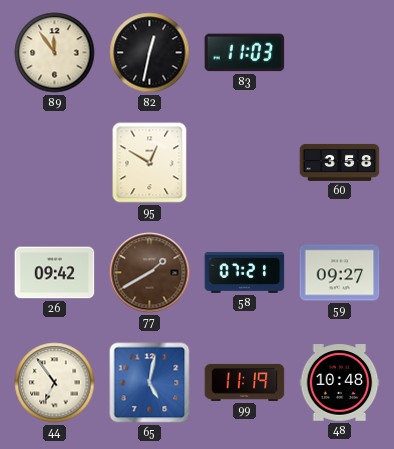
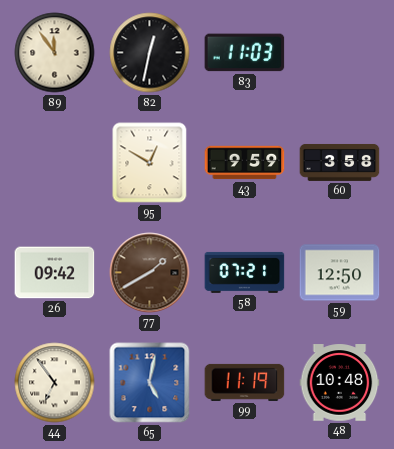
43: none -> 9:59
59: 09:27 -> 12:50
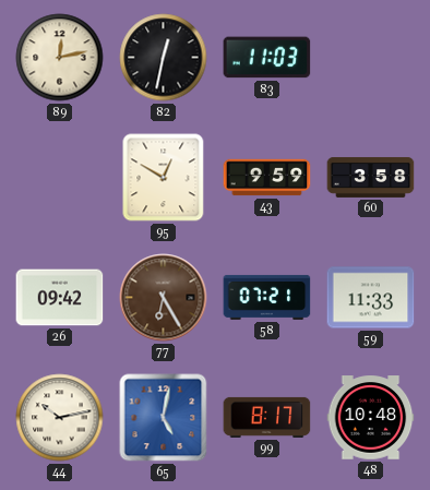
89: 11:54 -> 12:13
77: 1:40 -> 6:25
59: 12:50 -> 11:33
44: 6:54 -> 10:13
99: 11:19 -> 8:17
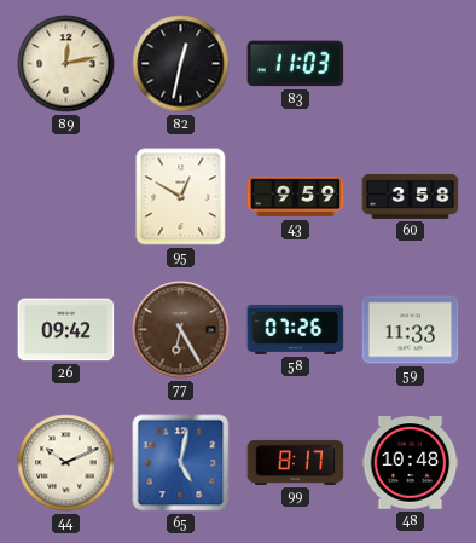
58: 07:21 -> 07:26
44: 10:13 -> 10:11
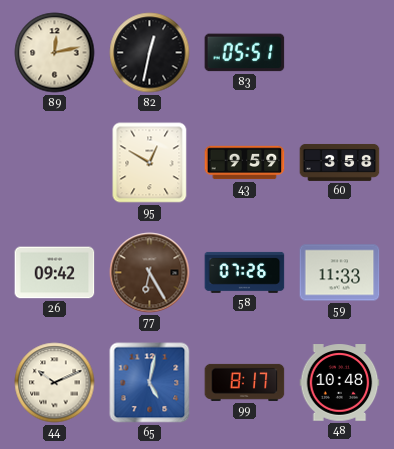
83: 11:03 -> 05:51
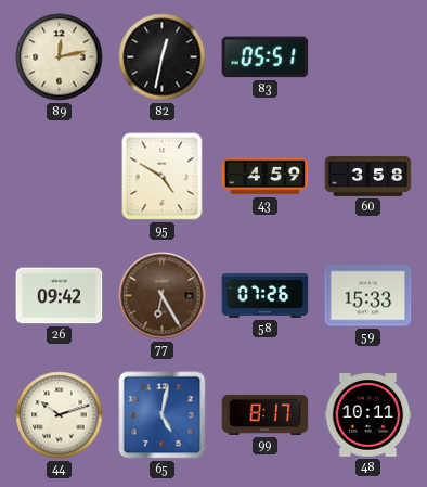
95: 12:50 -> 4:50
43: 9:59 -> 4:59
59: 11:33 -> 15:33
44: 10:11 -> 10:12
48: 10:48 -> 10:11
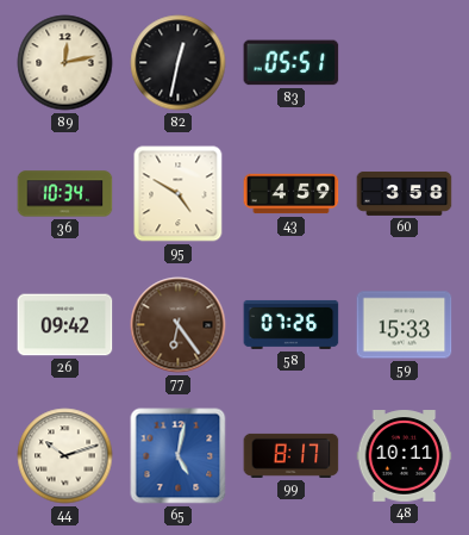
36: none -> 10:34
77: 6:25 -> 6:24
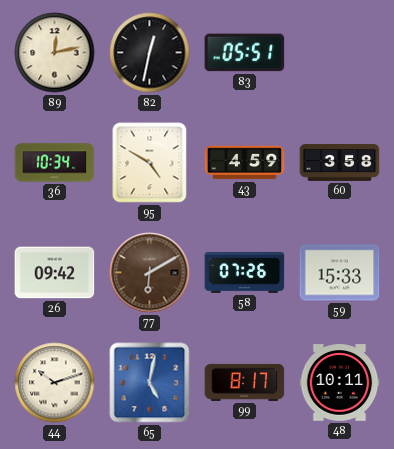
77: 6:24 -> 6:10
